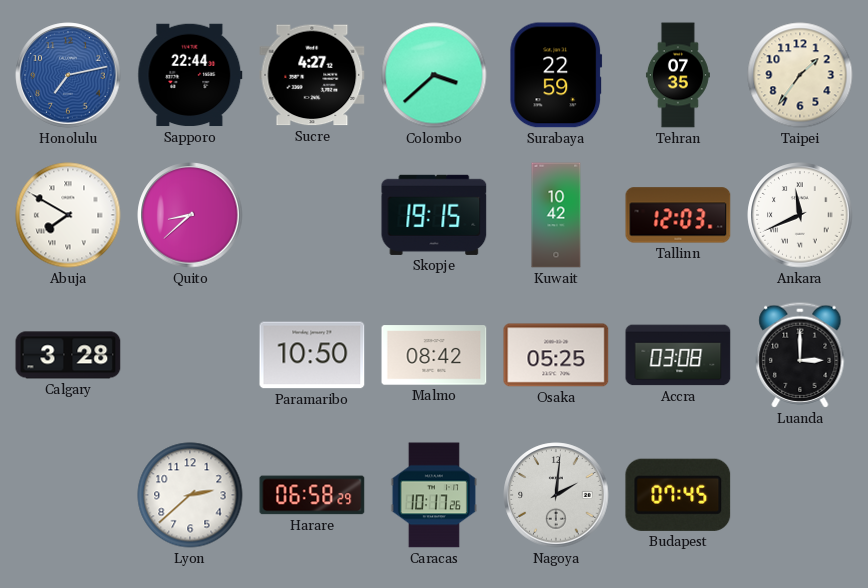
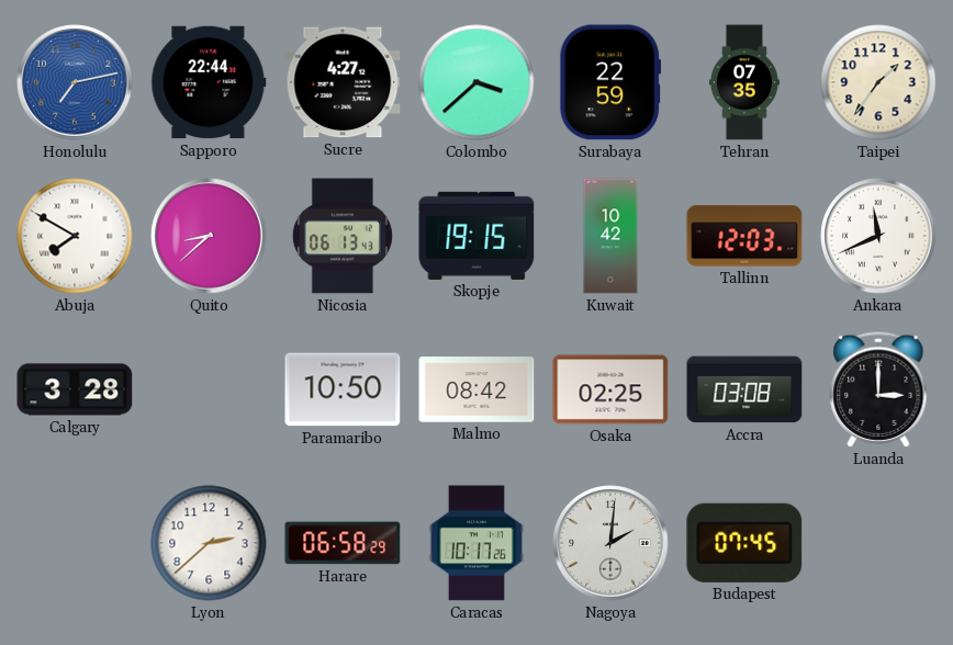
Nicosia: none -> 06:13
Osaka: 05:25 -> 02:25
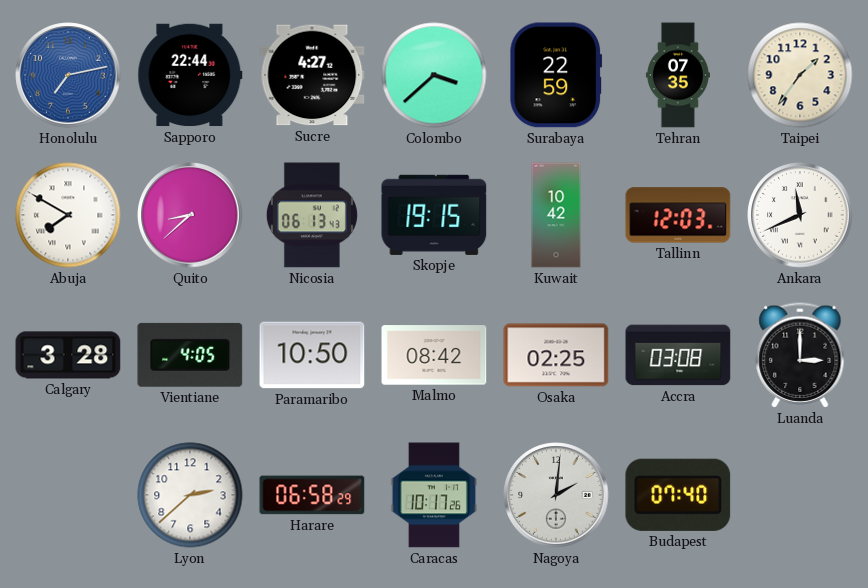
Vientiane: none -> 4:05
Budapest: 07:45 -> 07:40
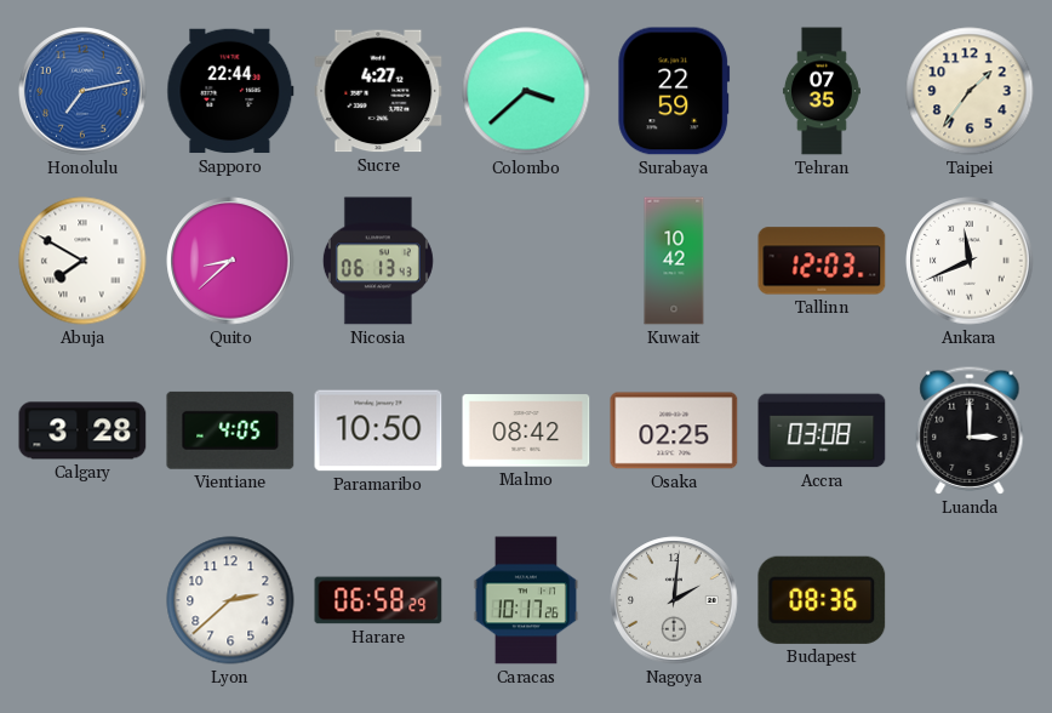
Skopje: 19:15 -> none
Budapest: 07:40 -> 08:36
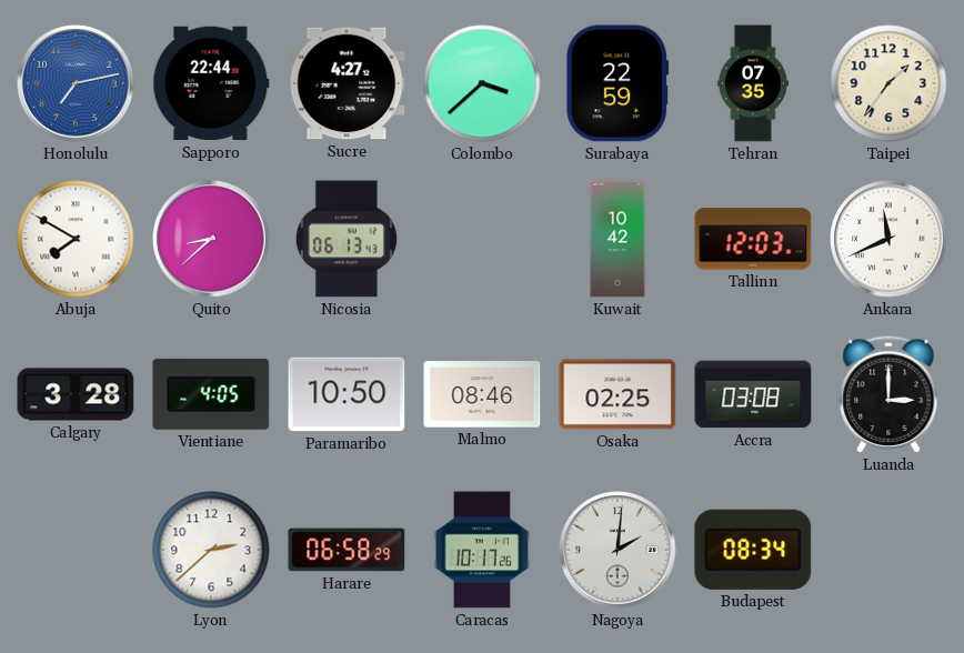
Malmo: 08:42 -> 08:46
Budapest: 08:36 -> 08:34
